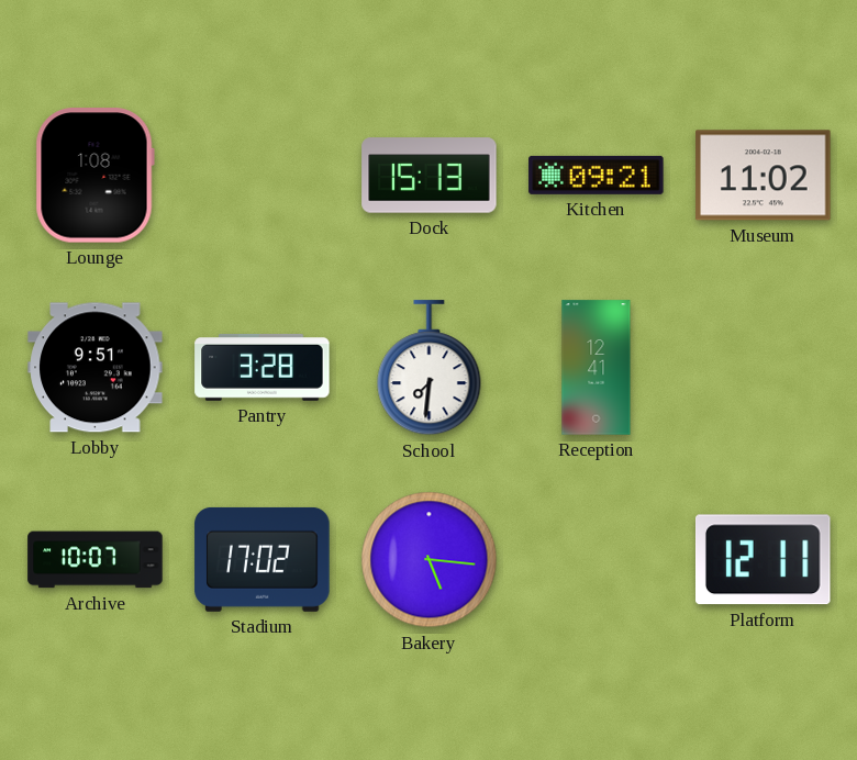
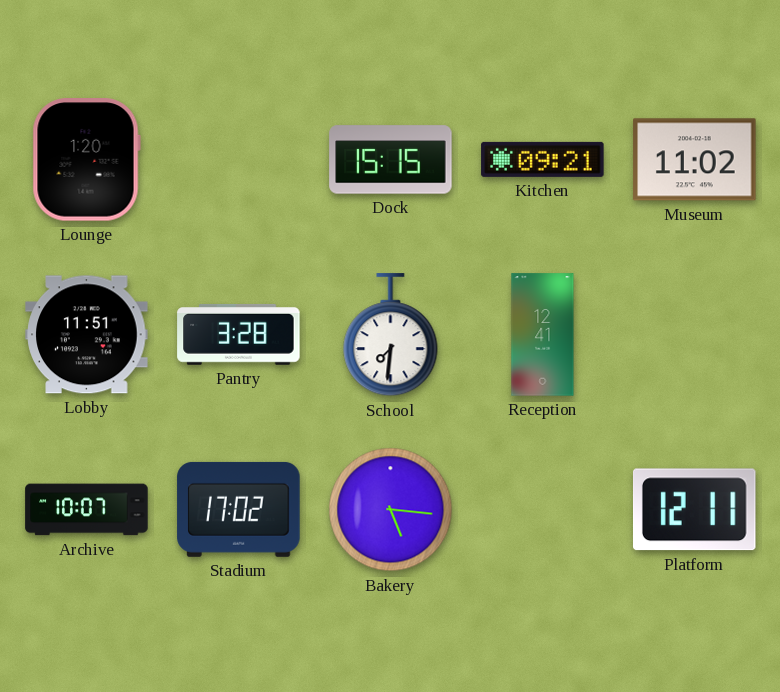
Lounge: 1:08 -> 1:20
Dock: 15:13 -> 15:15
Lobby: 9:51 -> 11:51
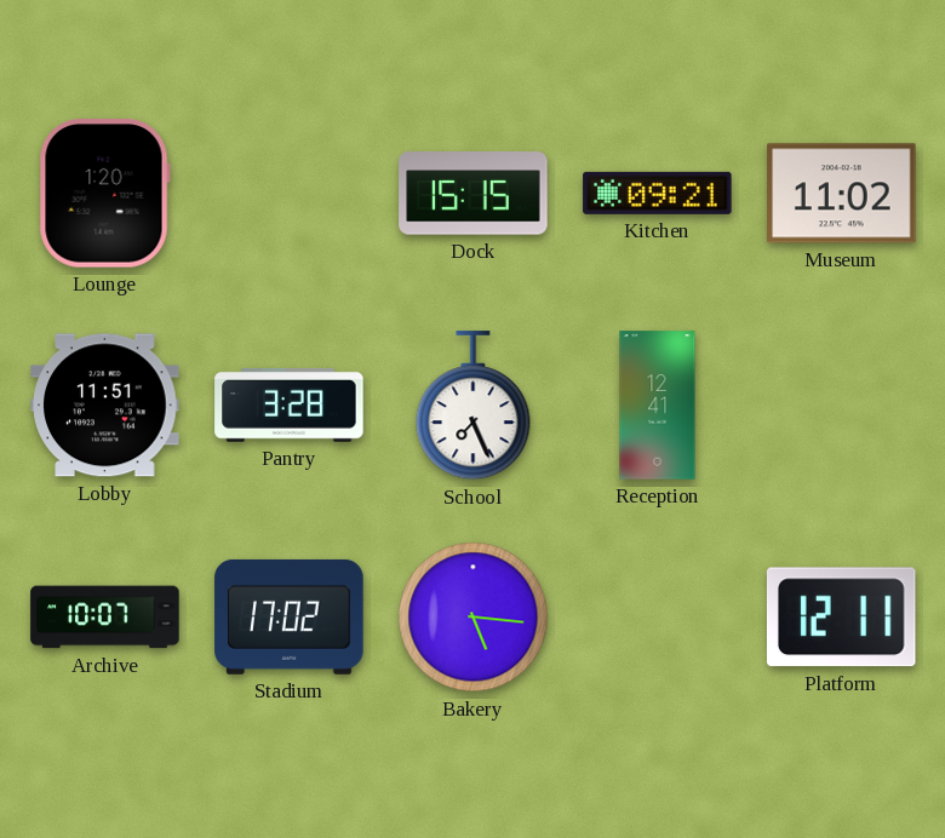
School: 7:31 -> 7:26
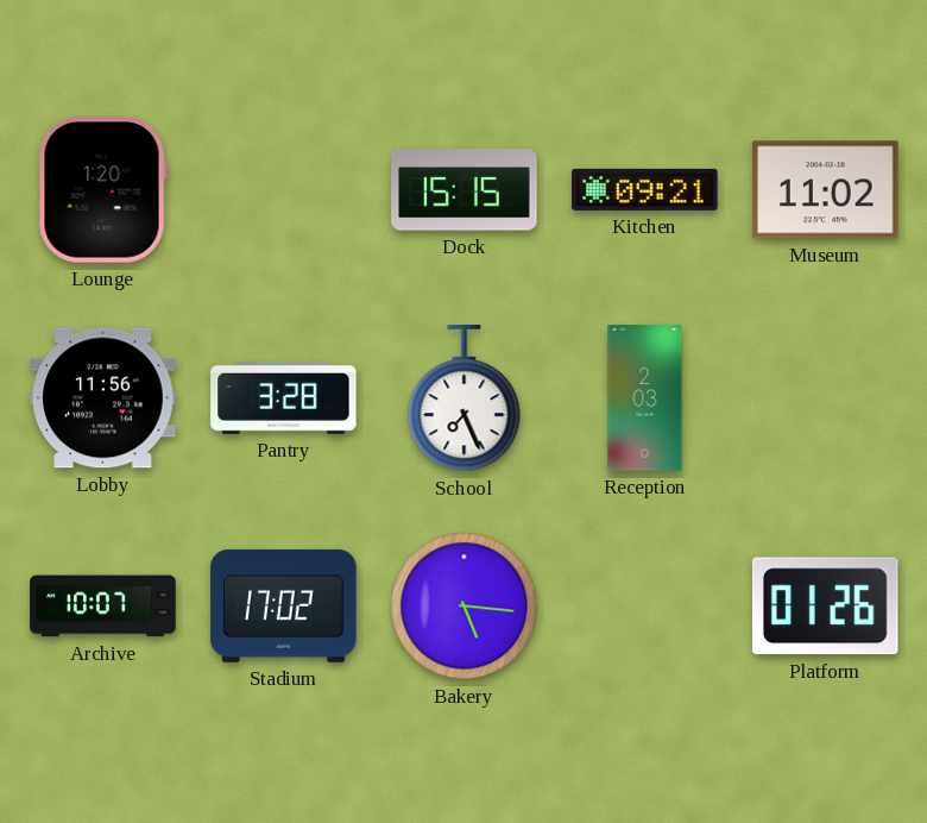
Lobby: 11:51 -> 11:56
Reception: 12:41 -> 2:03
Platform: 12:11 -> 01:26
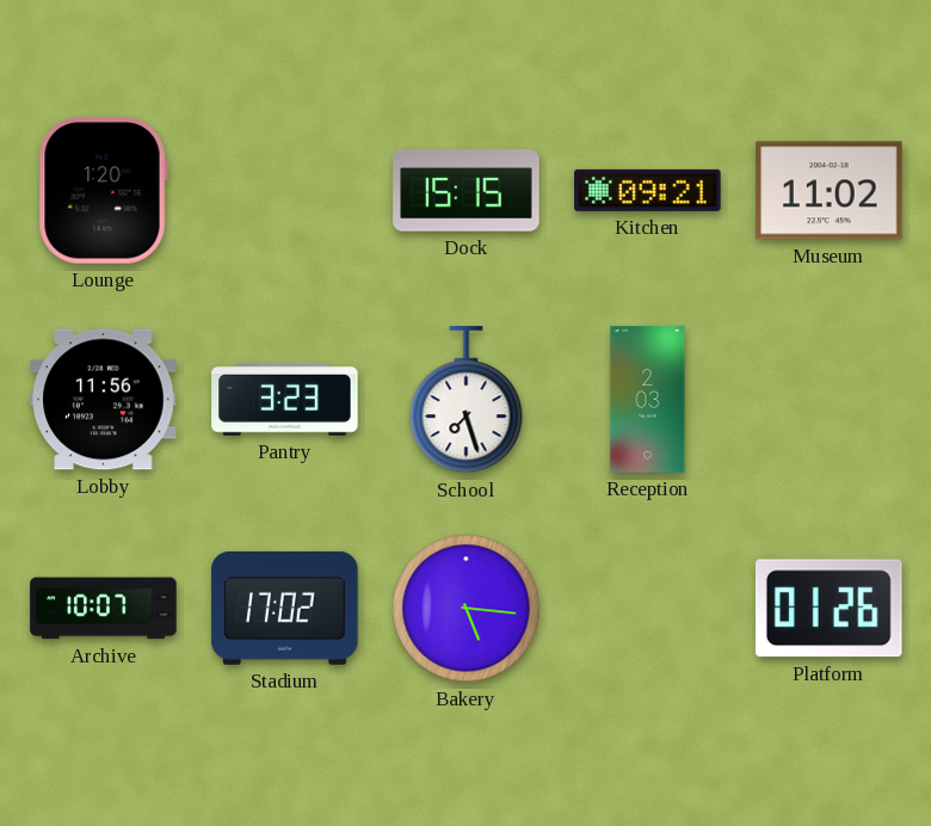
Pantry: 3:28 -> 3:23
School: 7:26 -> 7:27
